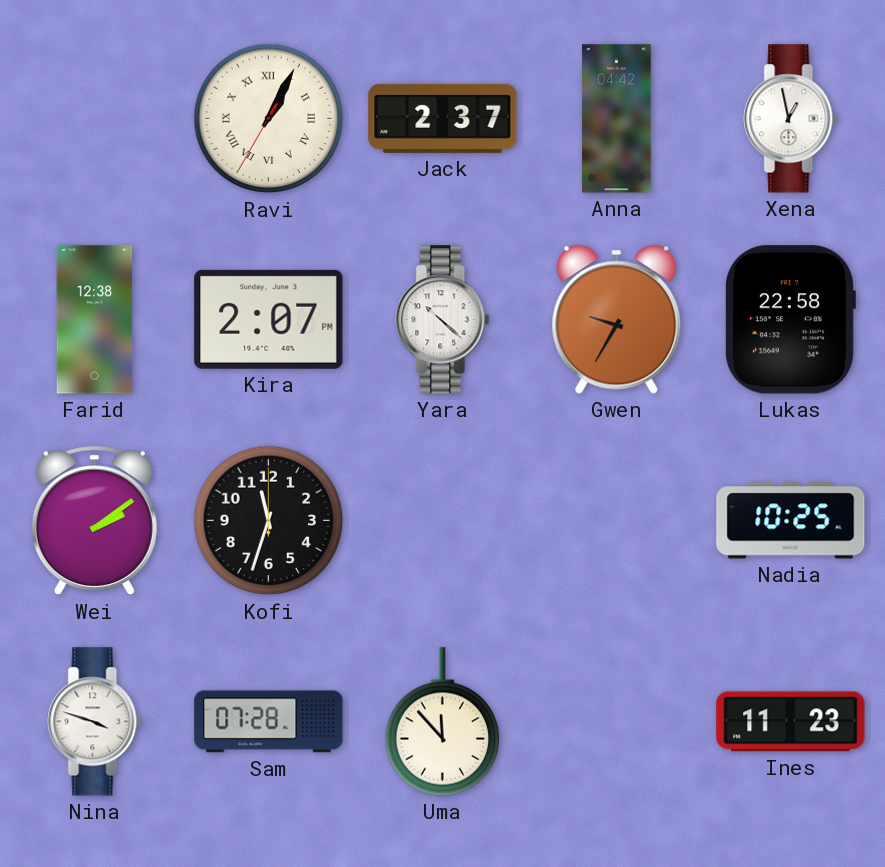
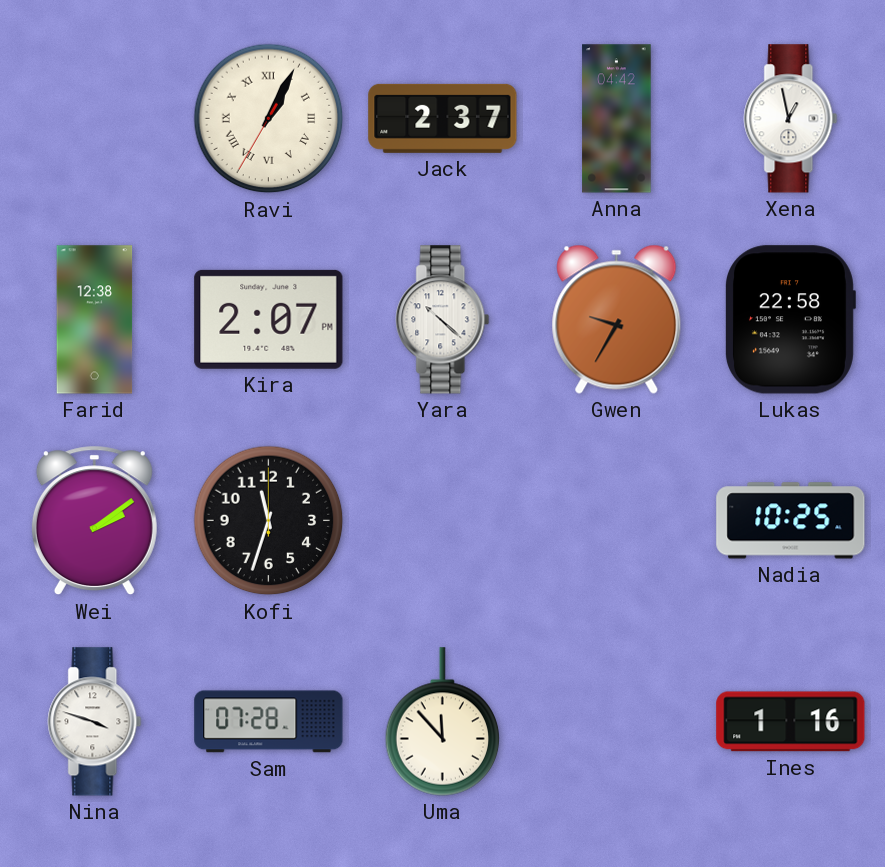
Ines: 11:23 -> 1:16
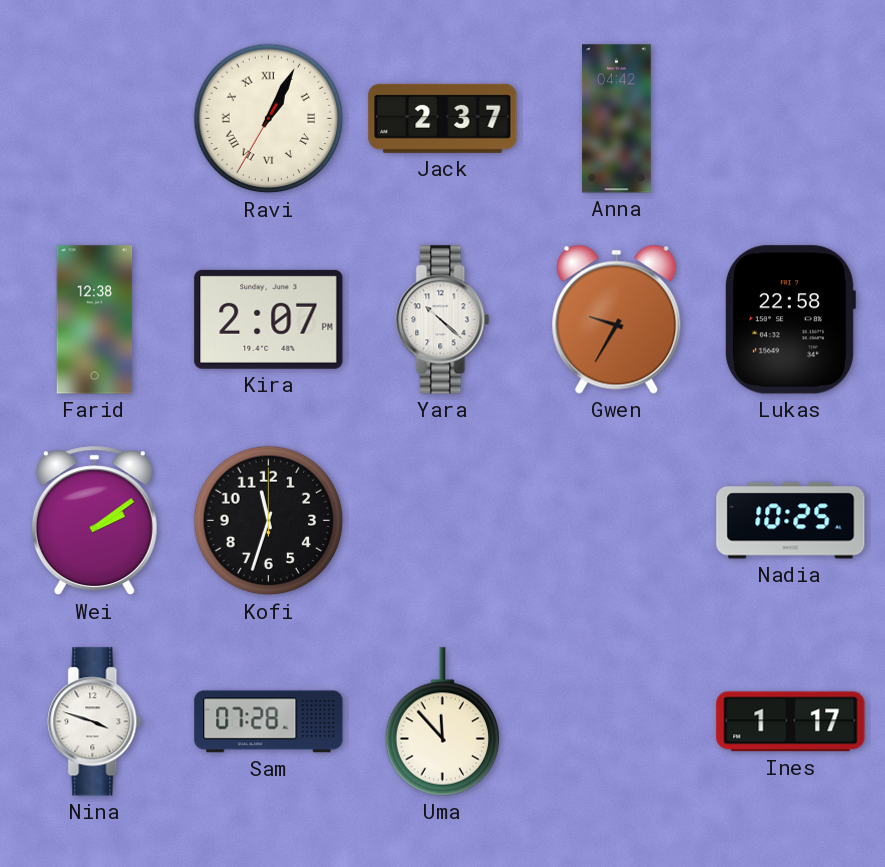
Xena: 12:58 -> none
Ines: 1:16 -> 1:17
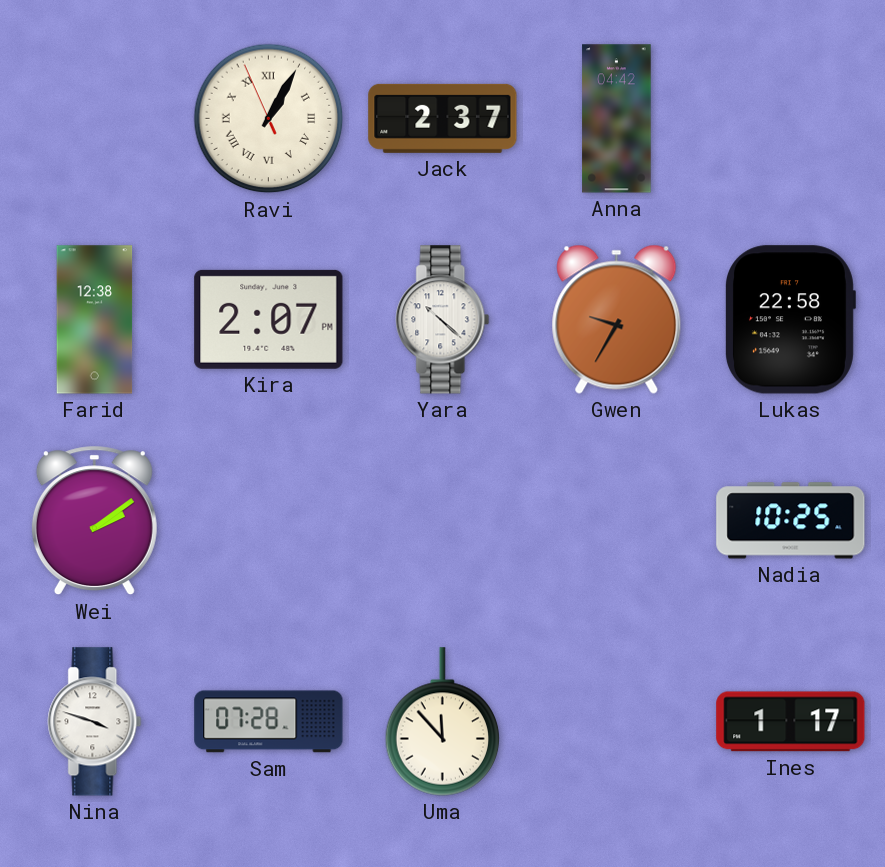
Ravi: 1:04:35 -> 1:04:56
Kofi: 11:33 -> none
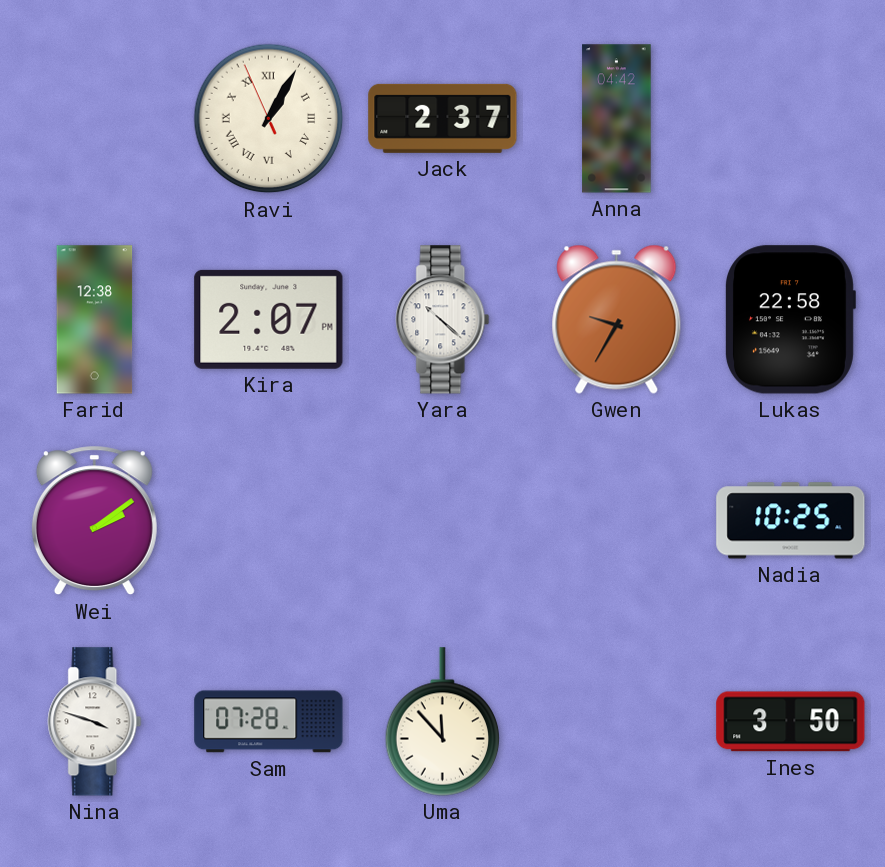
Ines: 1:17 -> 3:50
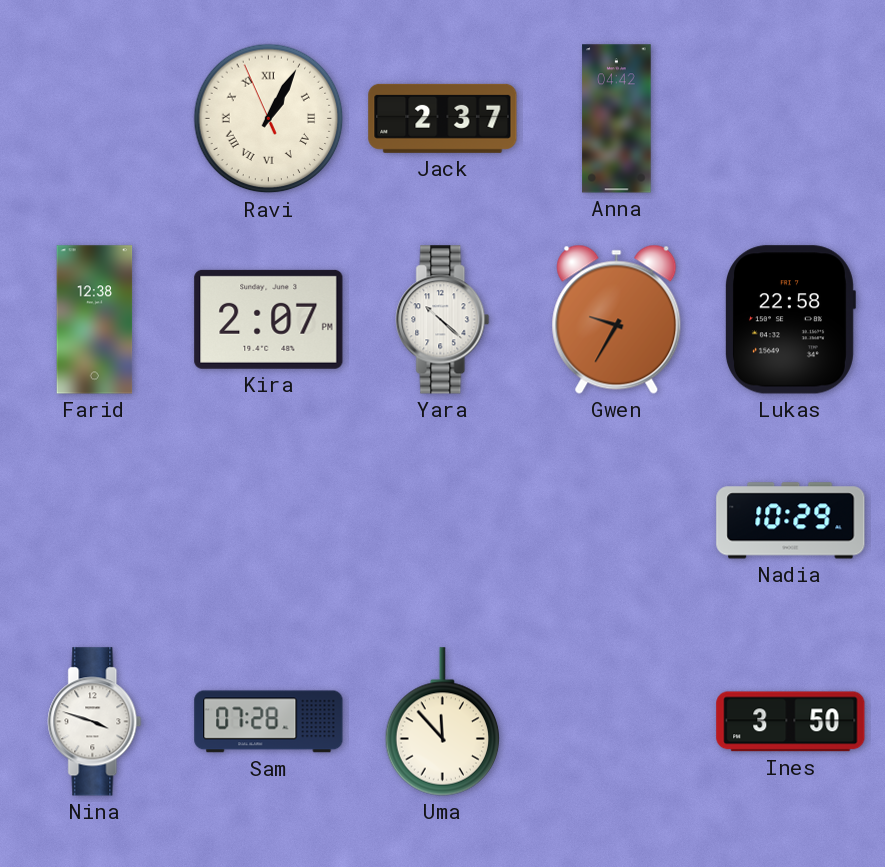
Wei: 2:09 -> none
Nadia: 10:25 -> 10:29
